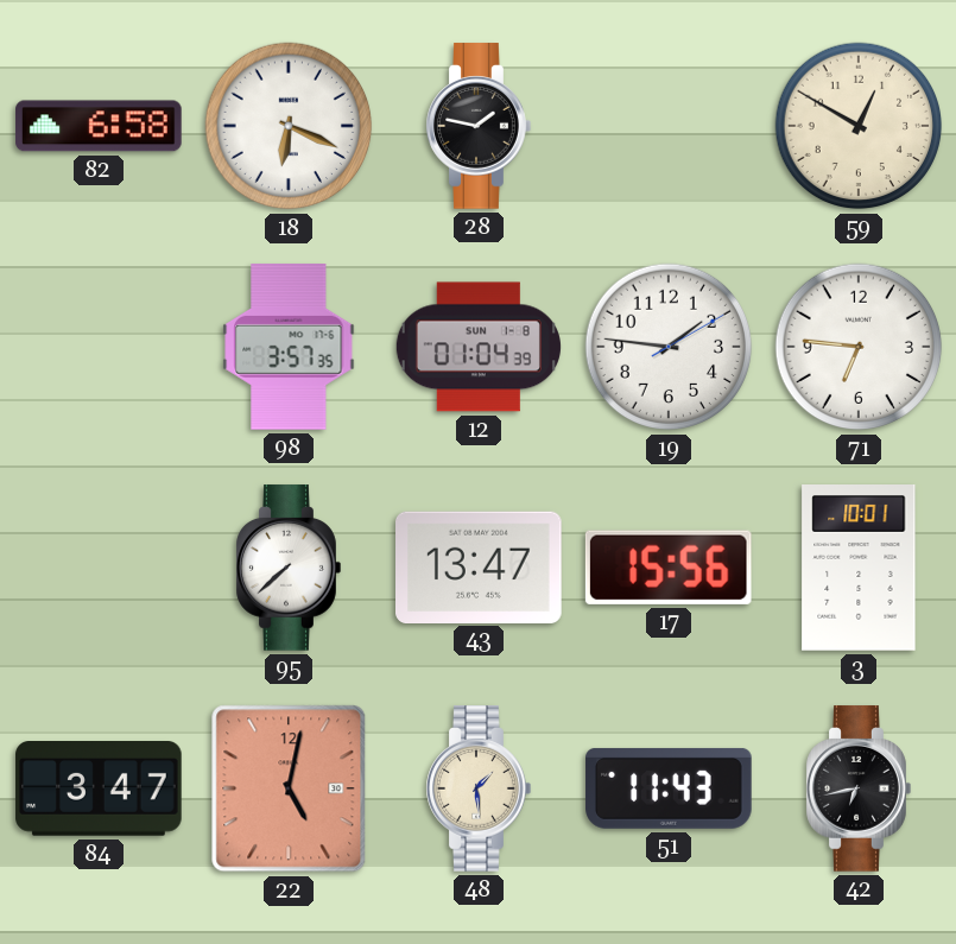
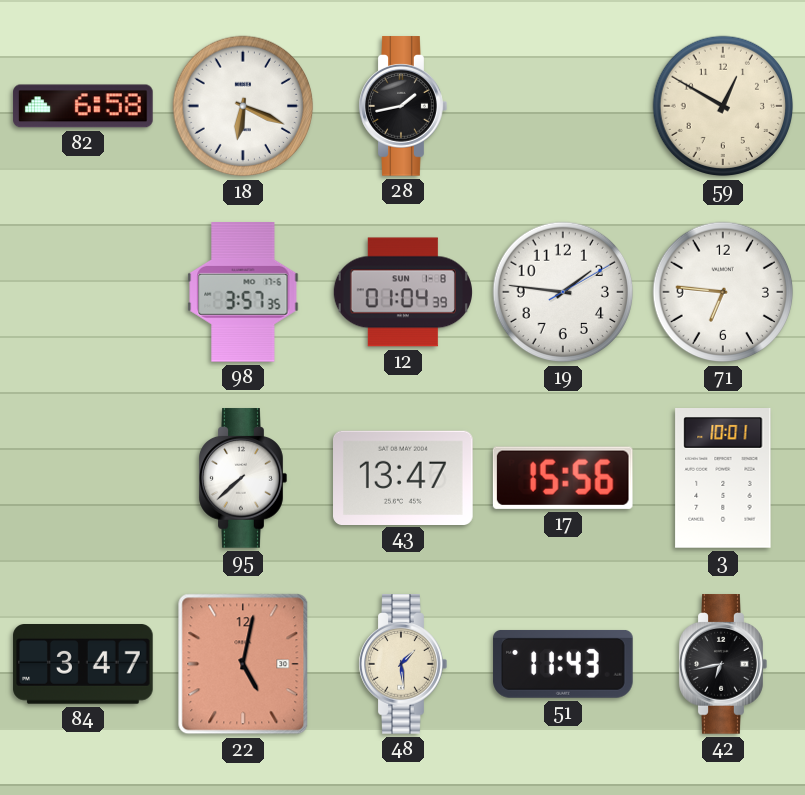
28: 1:47 -> 1:43
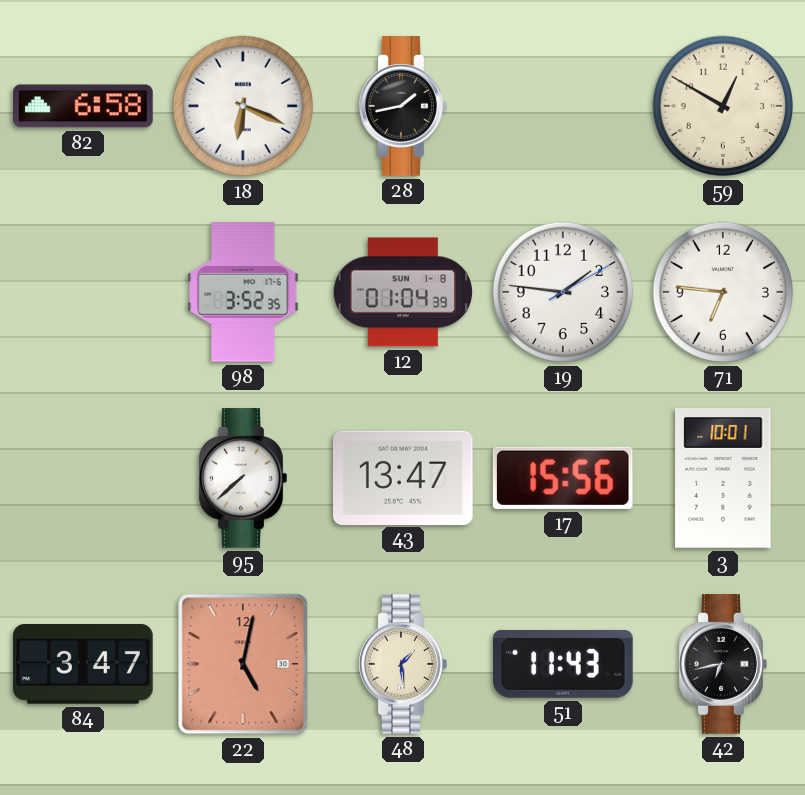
98: 3:57 -> 3:52
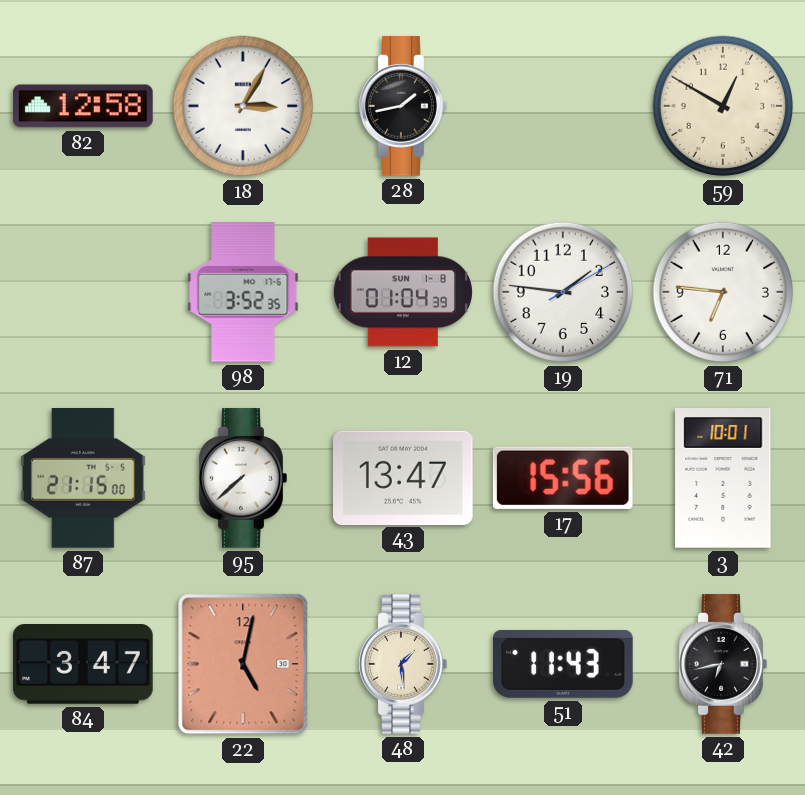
82: 6:58 -> 12:58
18: 6:19 -> 3:05
87: none -> 21:15
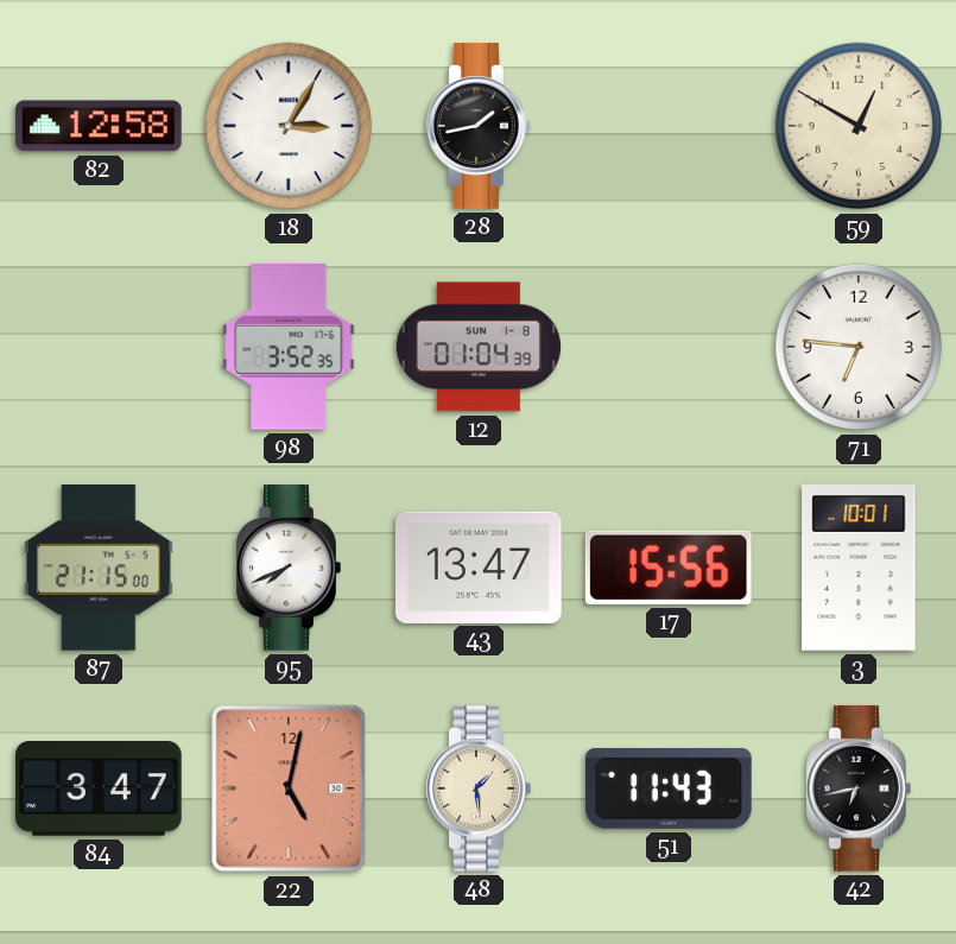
19: 1:46 -> none
95: 7:38 -> 7:41
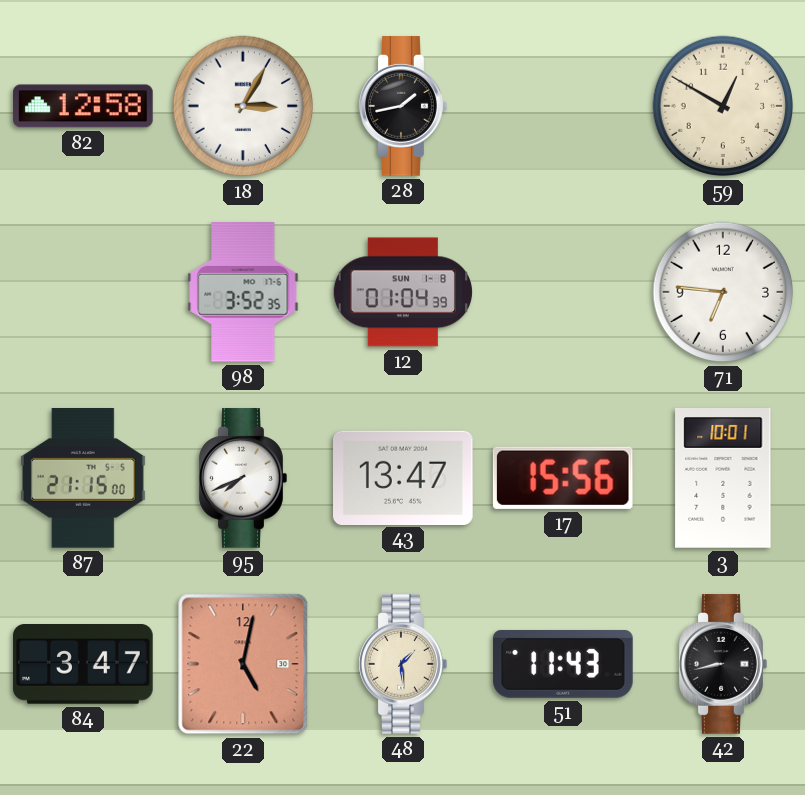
42: 6:43 -> 8:43
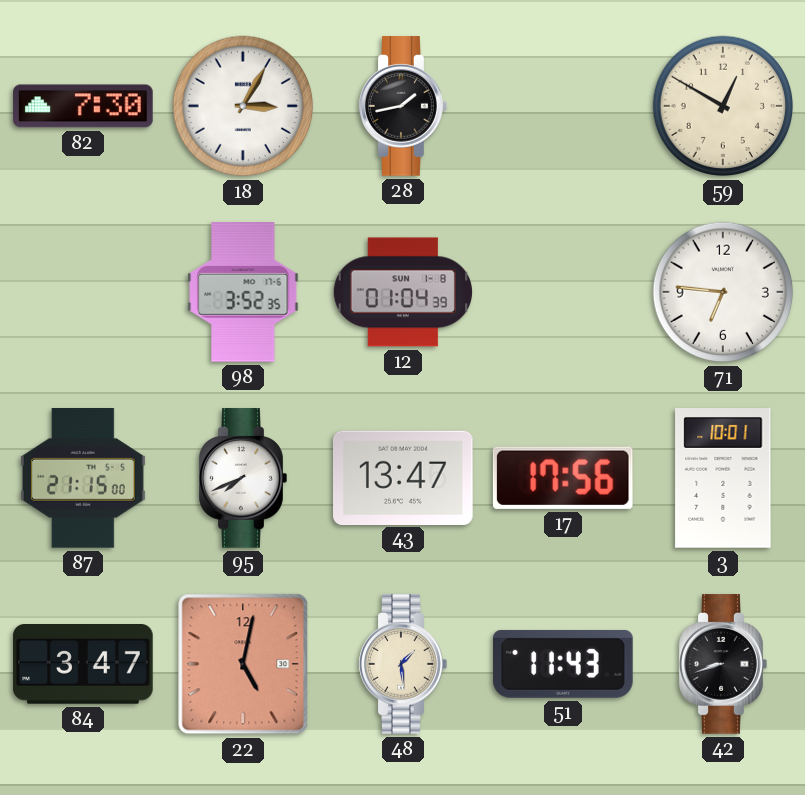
82: 12:58 -> 7:30
17: 15:56 -> 17:56
42: 8:43 -> 8:42
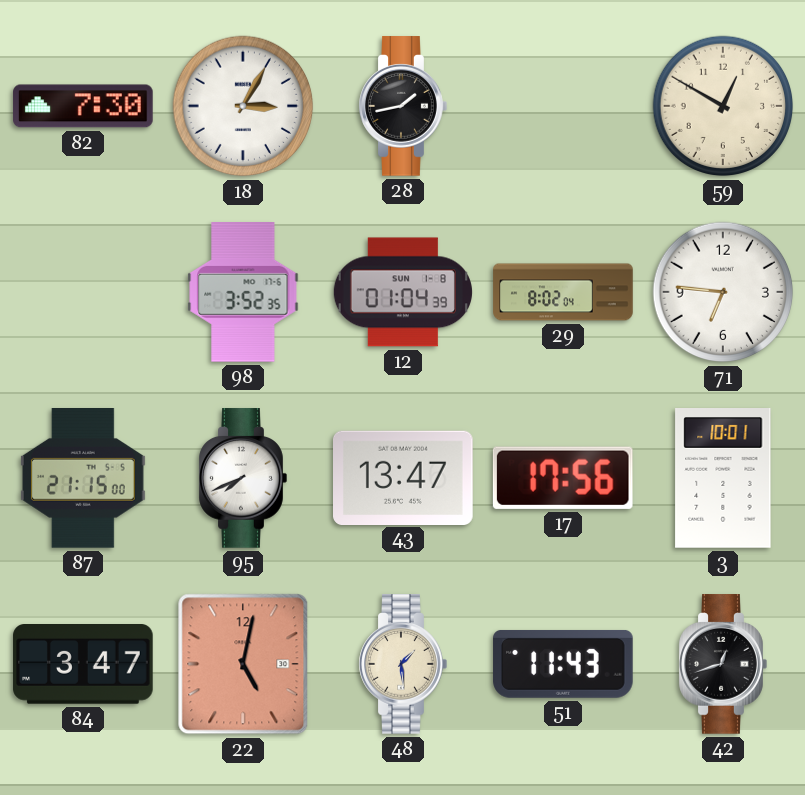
29: none -> 8:02
42: 8:42 -> 12:42
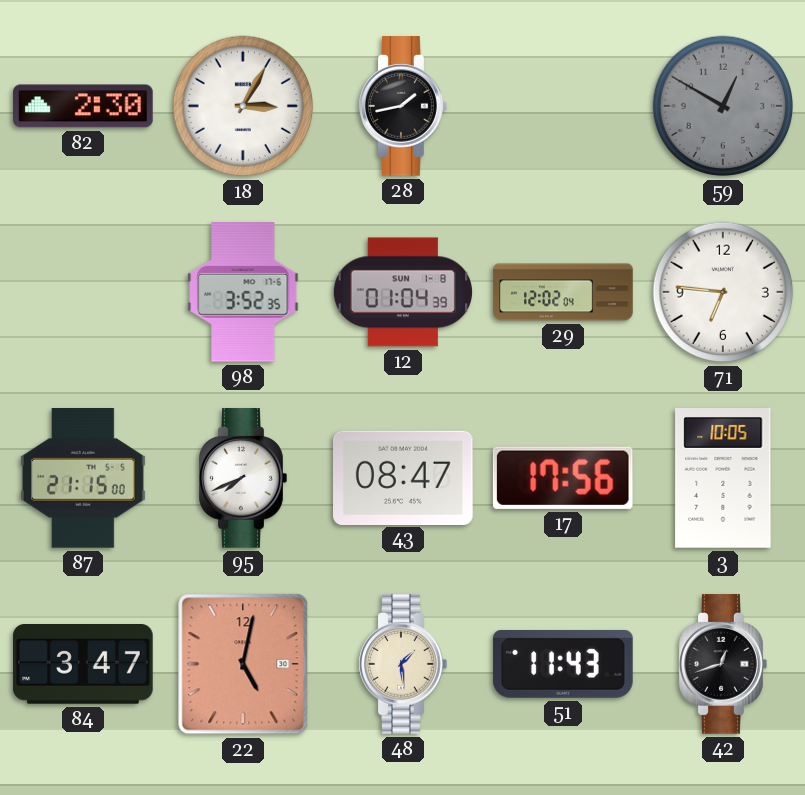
82: 7:30 -> 2:30
59 dial: cream -> grey
29: 8:02 -> 12:02
43: 13:47 -> 08:47
3: 10:01 -> 10:05
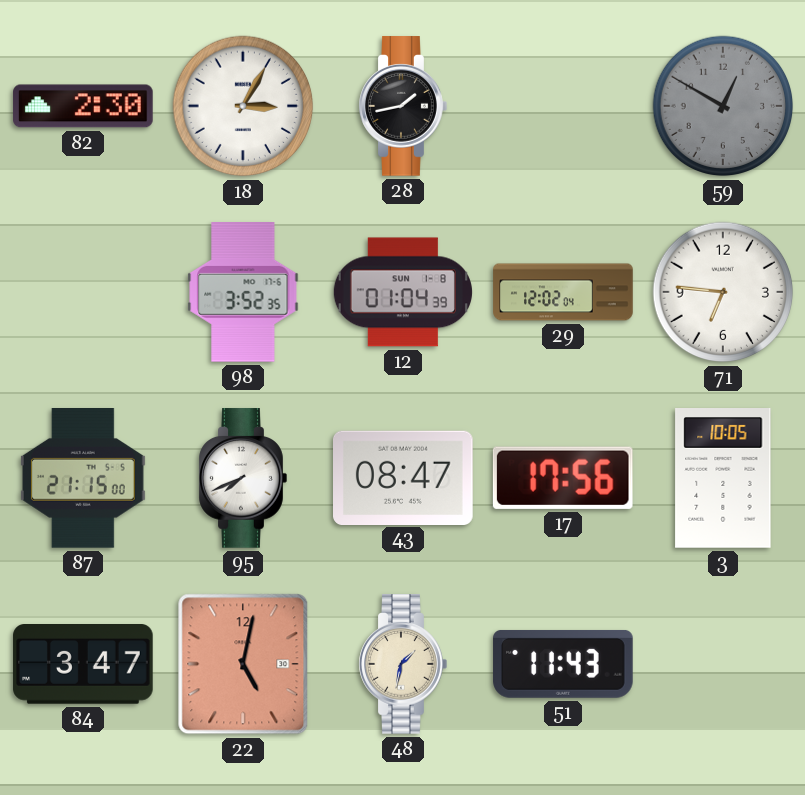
48: 1:29 -> 1:32
42: 12:42 -> none
